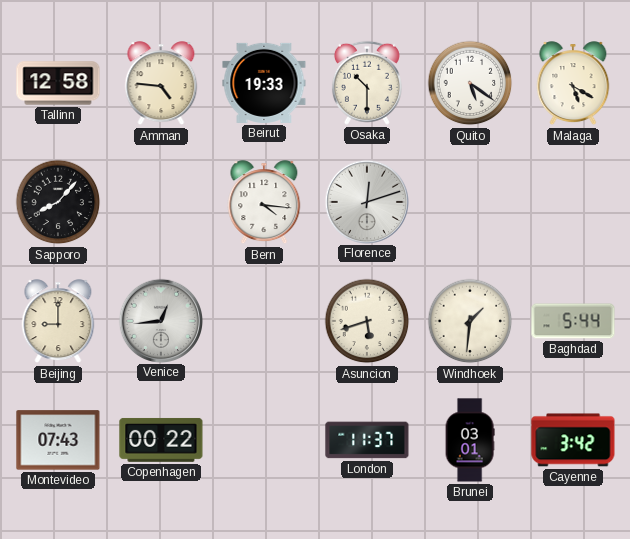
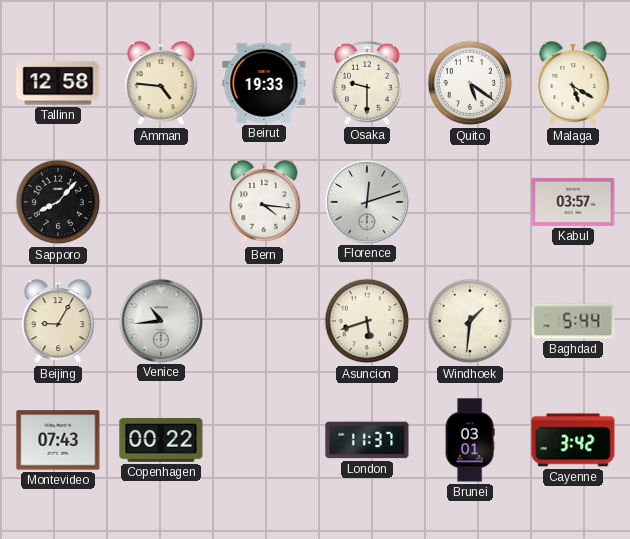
Osaka: 10:30 -> 9:30
Kabul: none -> 03:57
Beijing: 9:00 -> 9:05
Venice: 12:44 -> 10:44
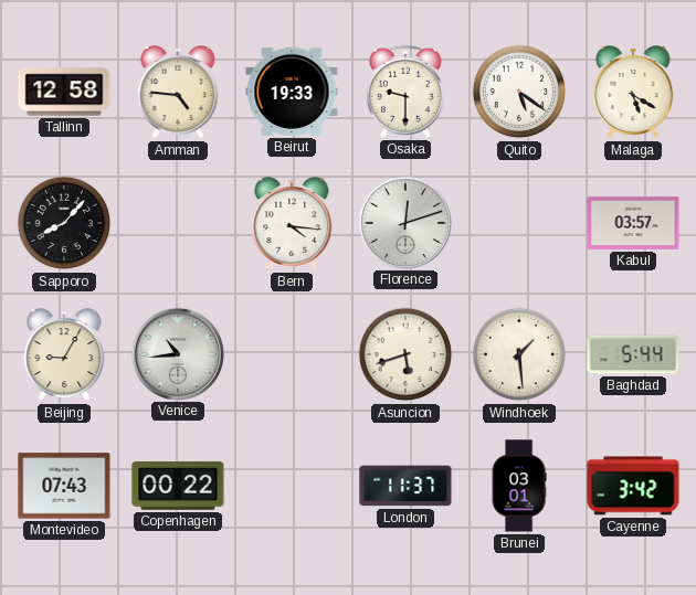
Windhoek: 1:31 -> 1:29
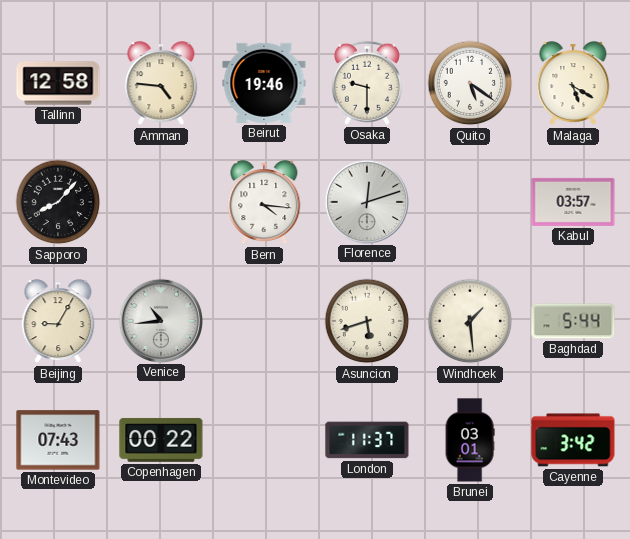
Beirut: 19:33 -> 19:46
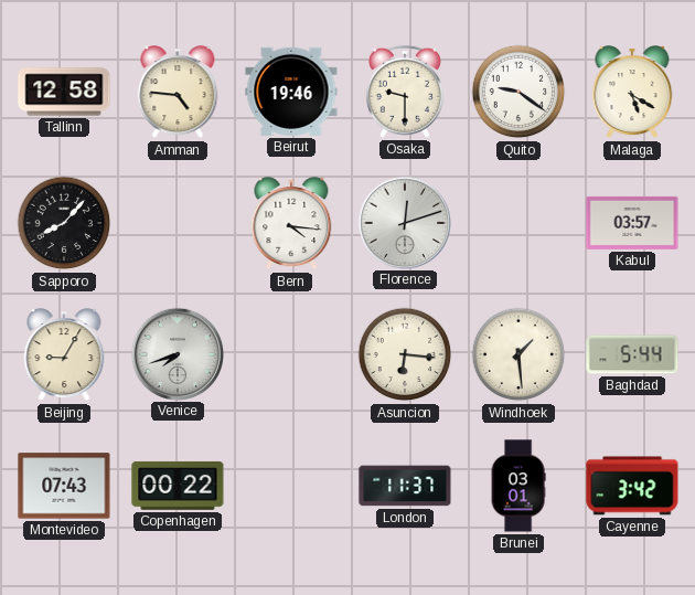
Quito: 5:21 -> 9:21
Venice: 10:44 -> 7:42
Asuncion: 5:42 -> 6:16
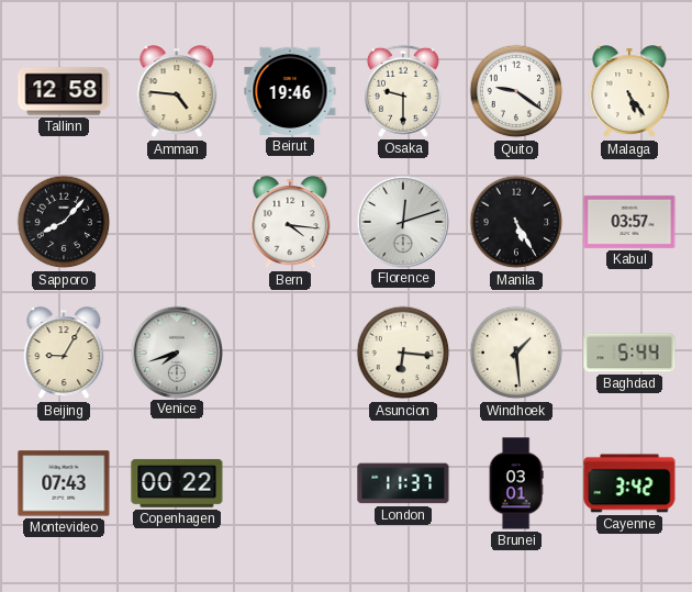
Malaga: 5:20 -> 5:24
Manila: none -> 5:25
